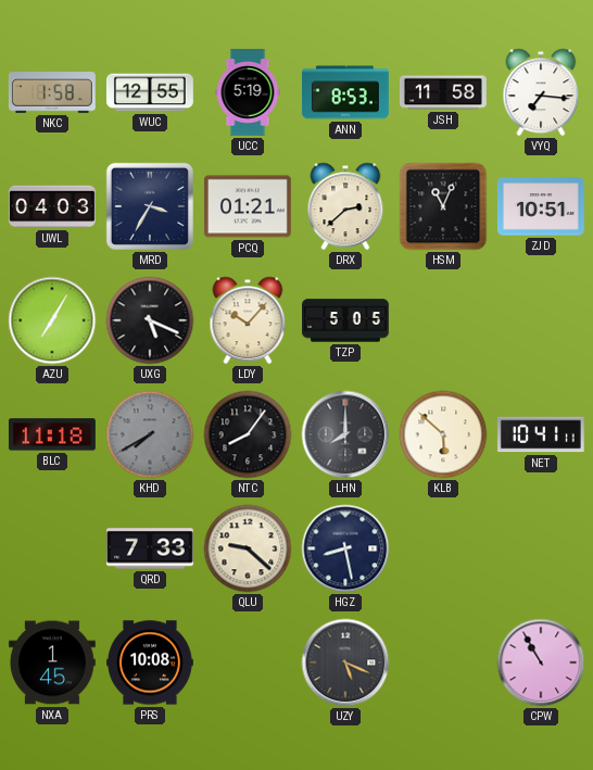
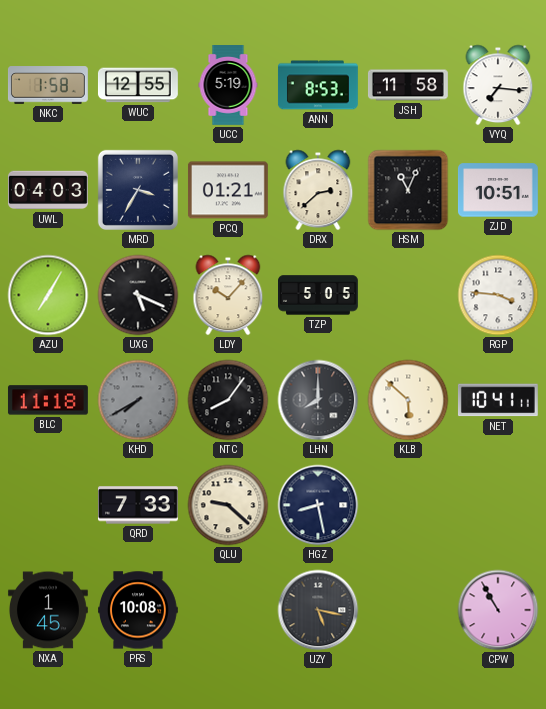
RGP: none -> 3:46
UZY: 5:19 -> 5:17
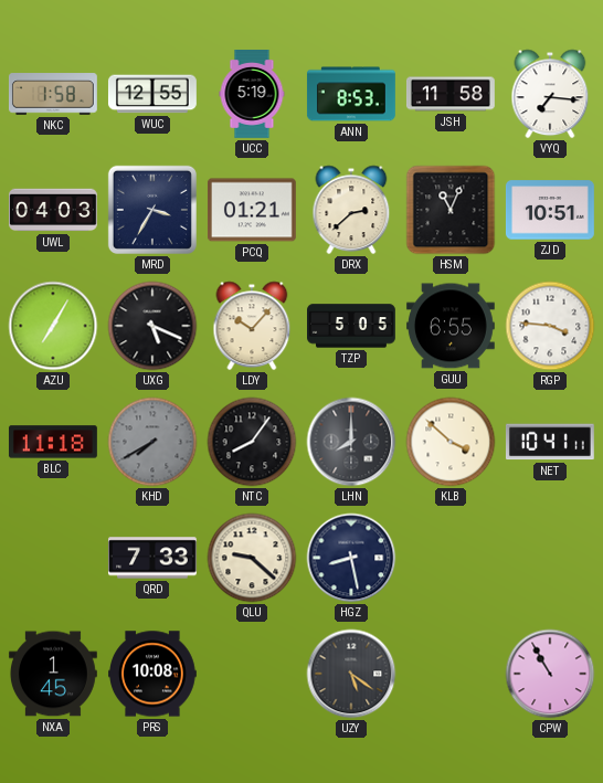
GUU: none -> 6:55
KLB: 5:52 -> 3:52
UZY: 5:17 -> 5:21
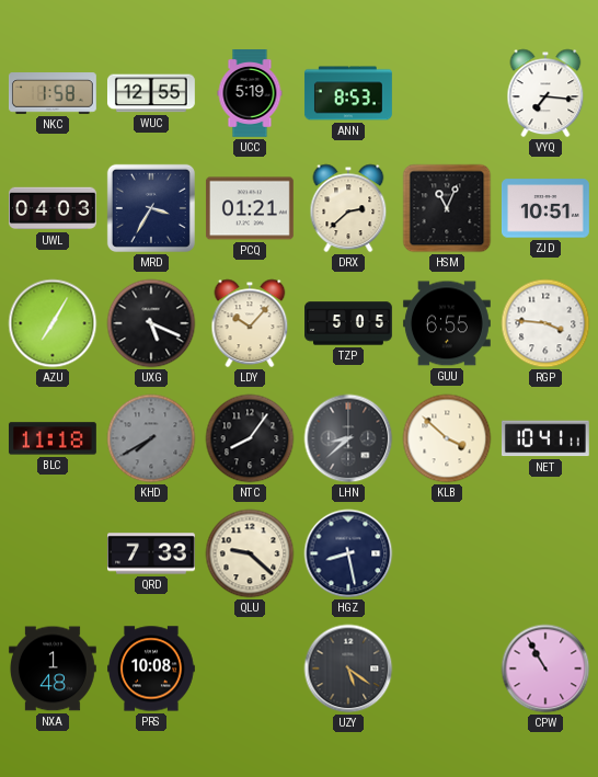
JSH: 11:58 -> none
LHN: 8:00 -> 8:38
NXA: 1:45 -> 1:48
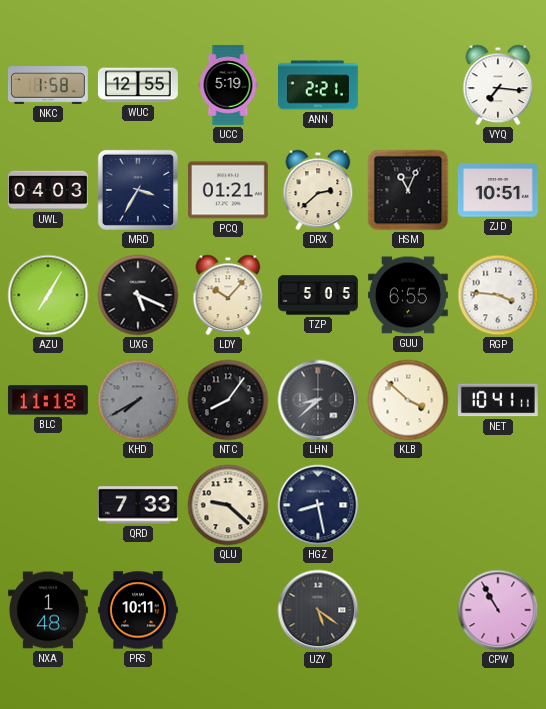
ANN: 8:53 -> 2:21
PRS: 10:08 -> 10:11
